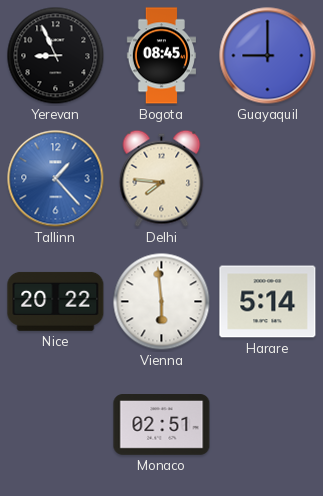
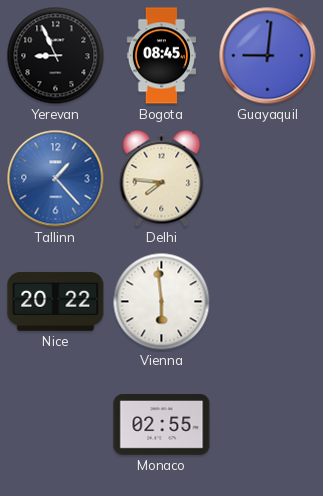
Guayaquil: 9:00 -> 9:01
Harare: 5:14 -> none
Monaco: 02:51 -> 02:55
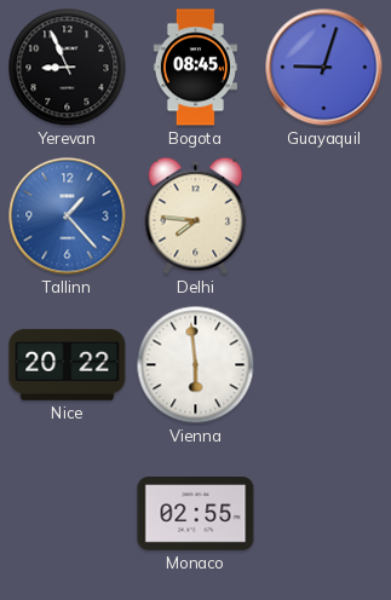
Guayaquil: 9:01 -> 9:03
